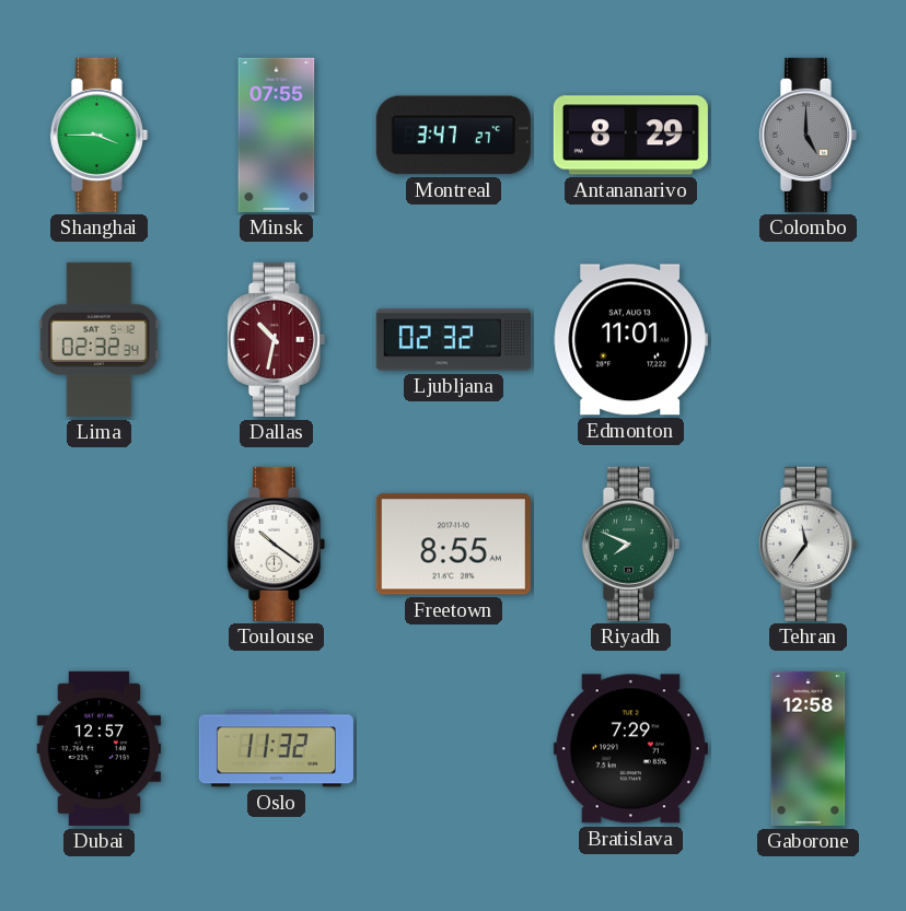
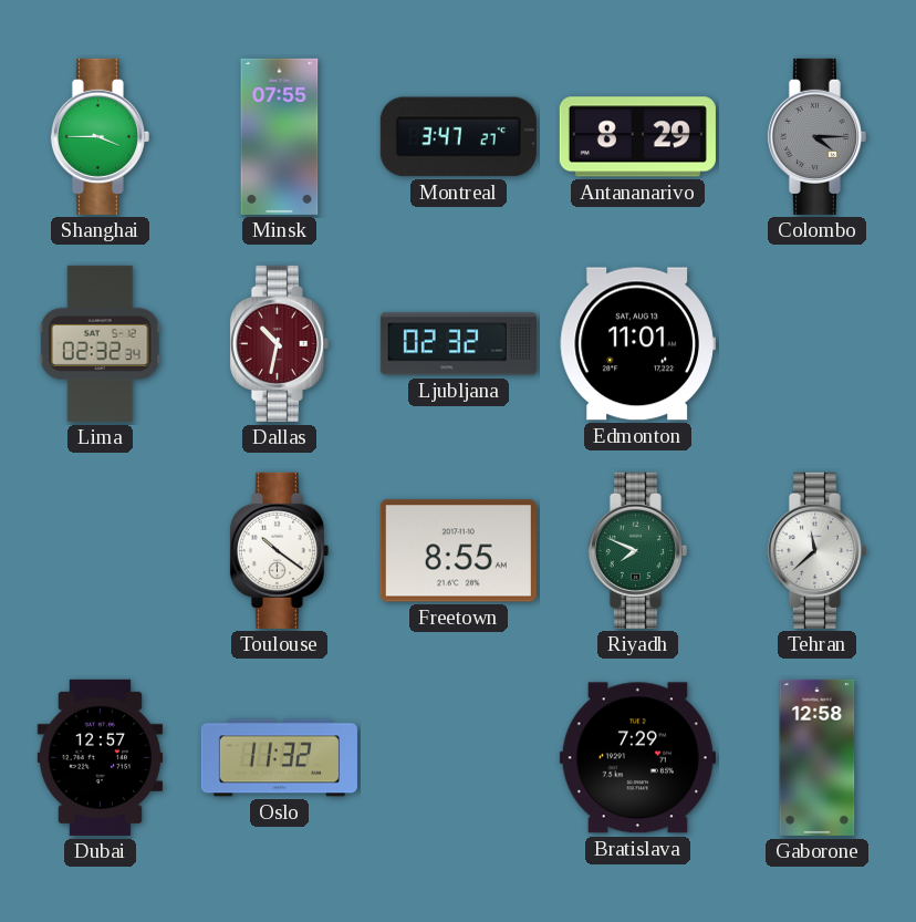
Colombo: 5:00 -> 4:15
Tehran: 11:36 -> 11:38
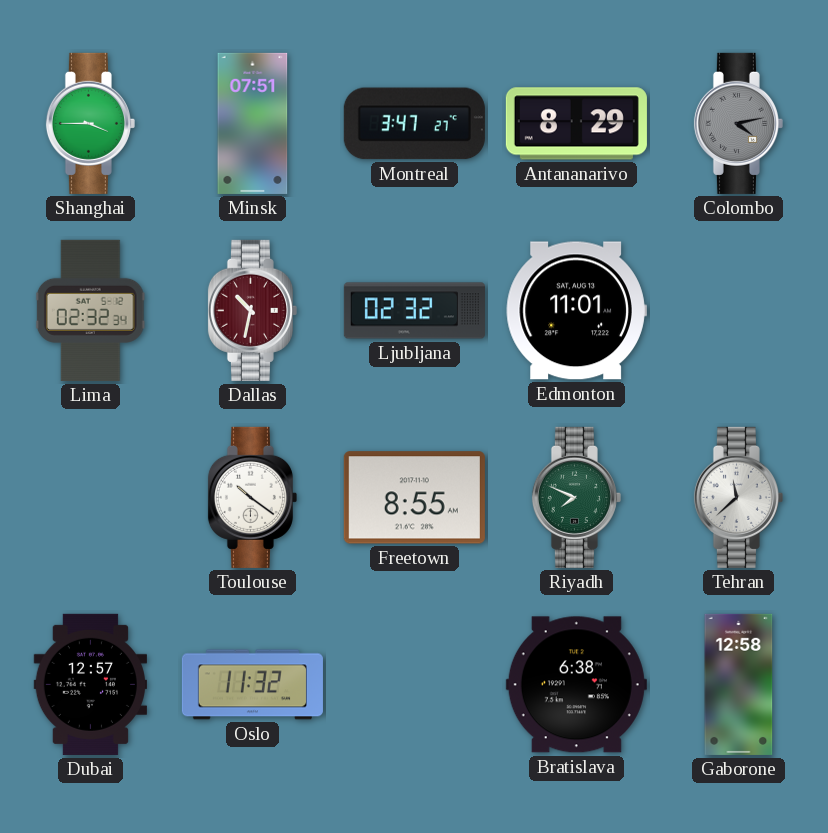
Minsk: 07:55 -> 07:51
Colombo: 4:15 -> 4:13
Bratislava: 7:29 -> 6:38
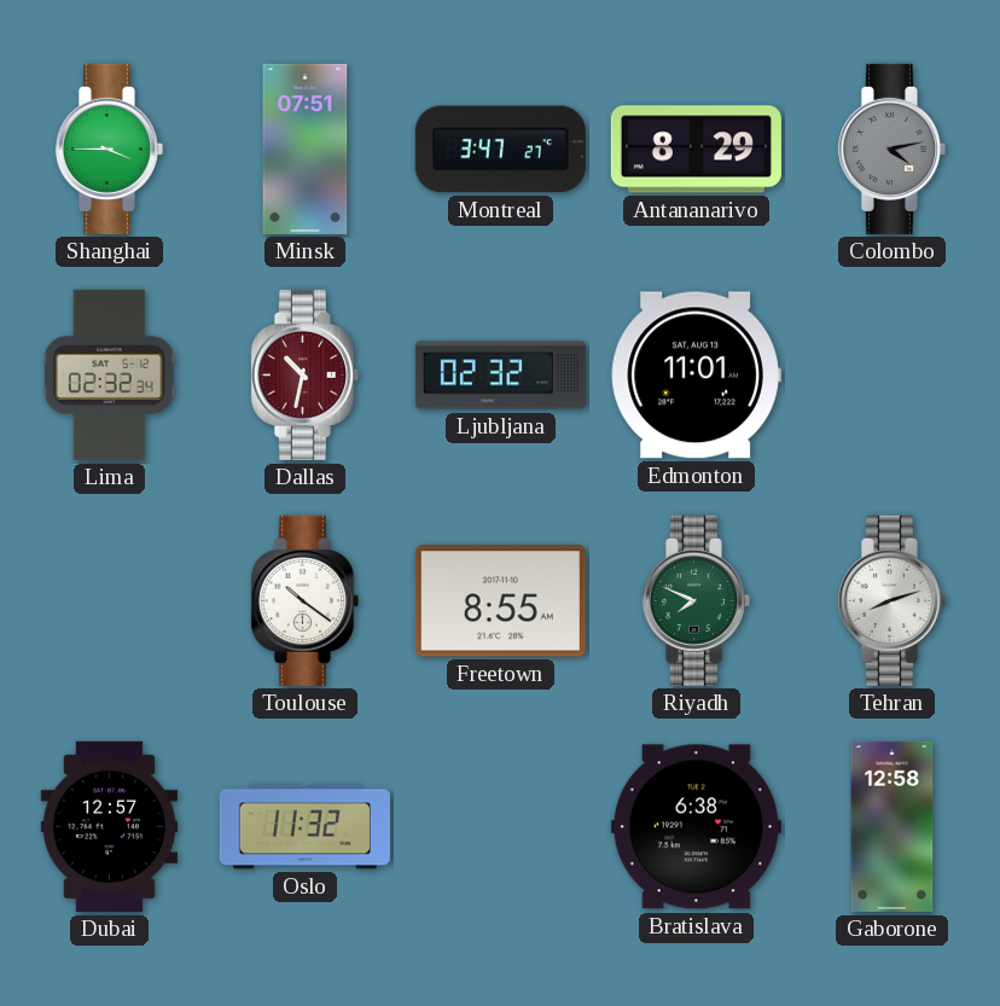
Tehran: 11:38 -> 8:12
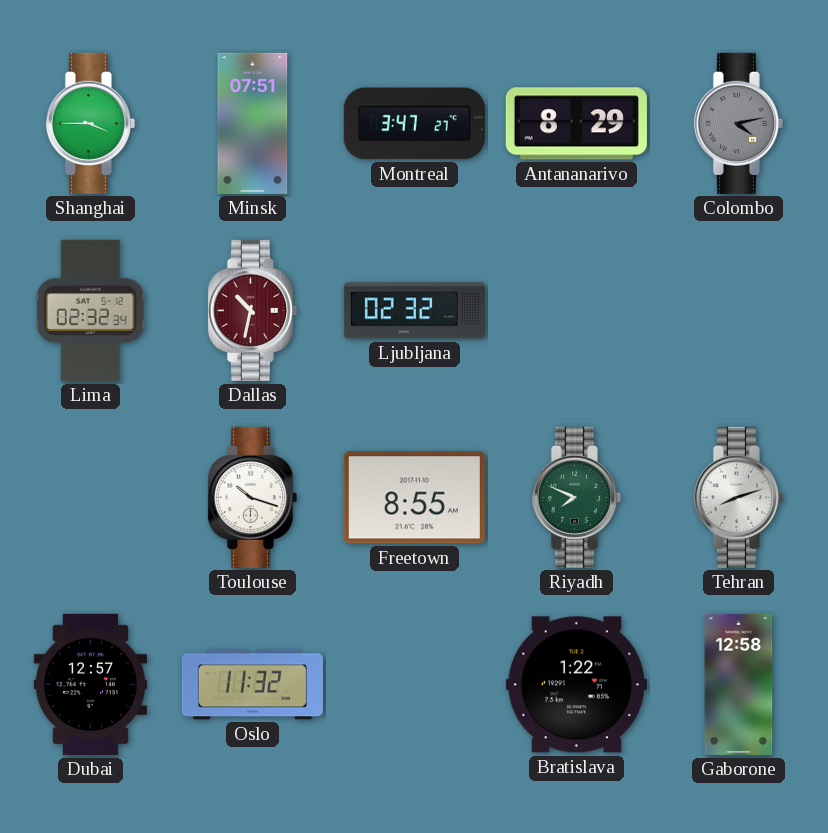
Edmonton: 11:01 -> none
Toulouse: 10:21 -> 10:18
Bratislava: 6:38 -> 1:22
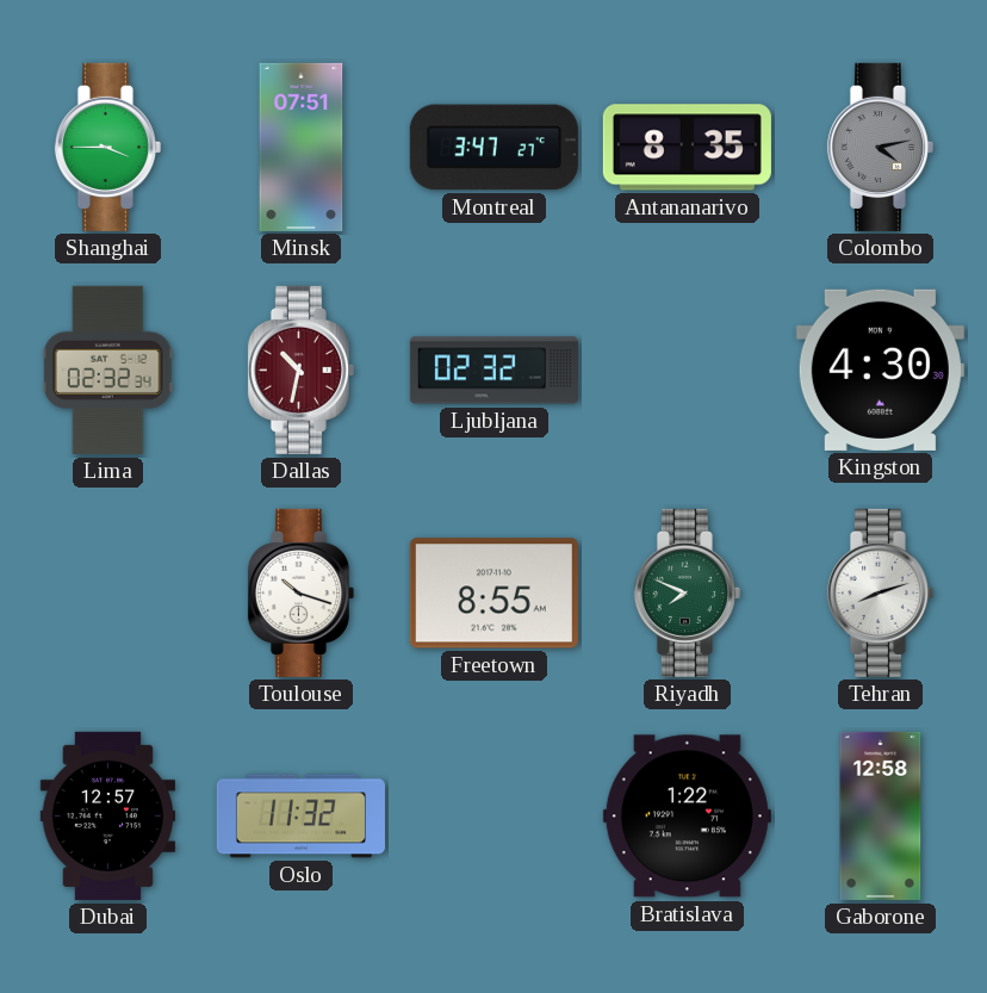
Antananarivo: 8:29 -> 8:35
Kingston: none -> 4:30
